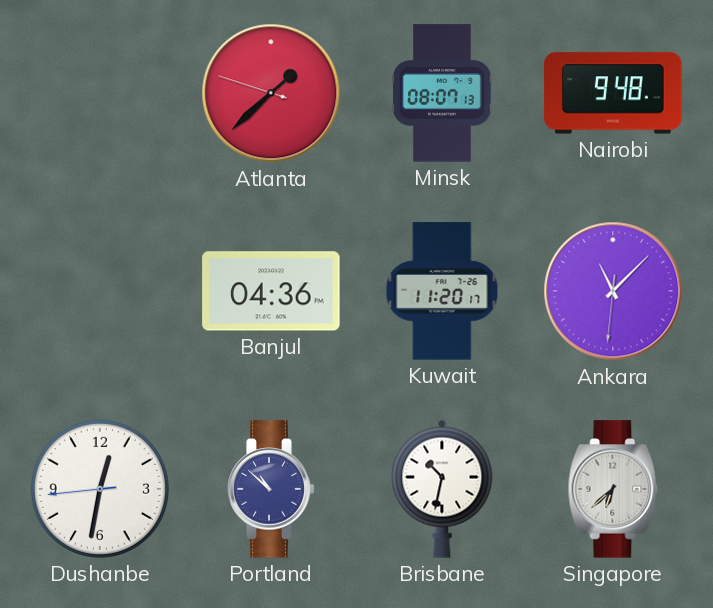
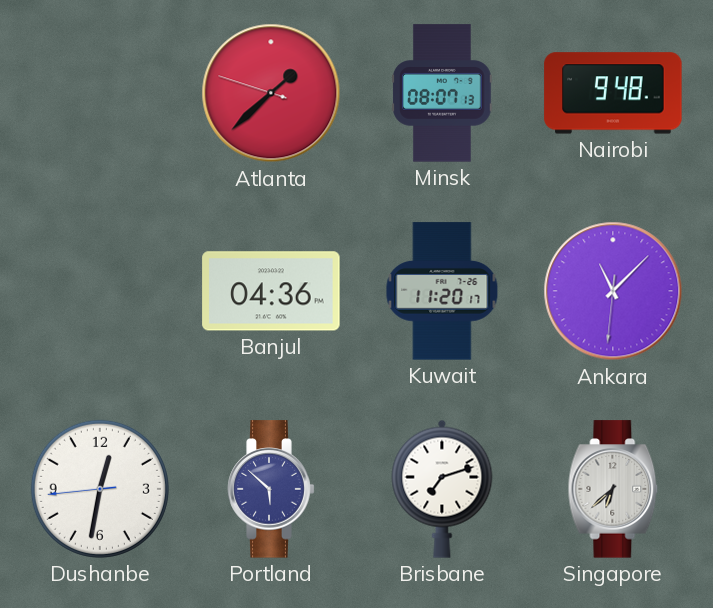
Portland: 10:52 -> 5:52
Brisbane: 10:32 -> 7:12
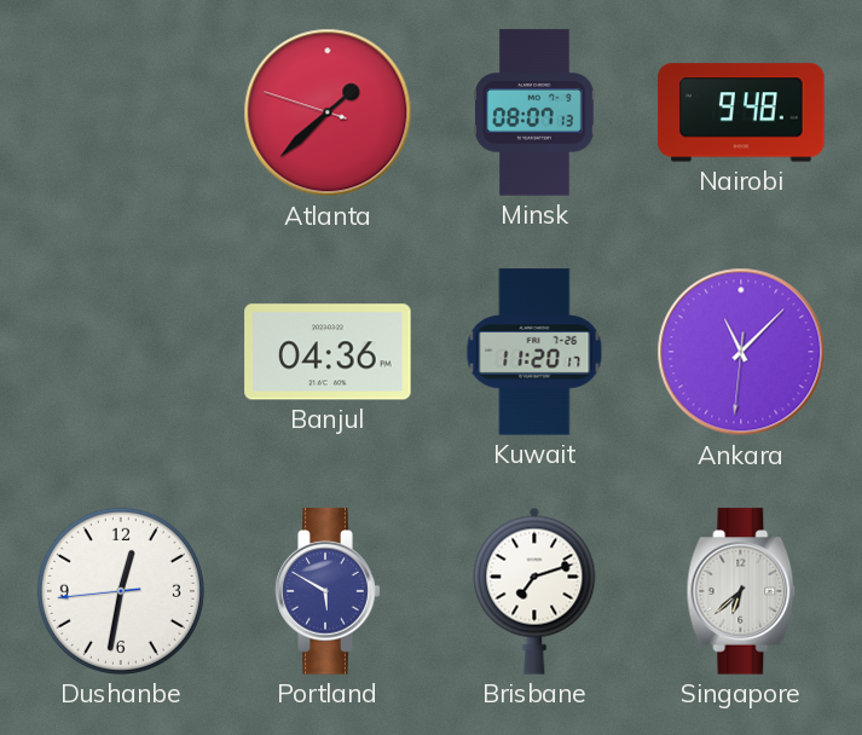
Portland: 5:52 -> 5:50
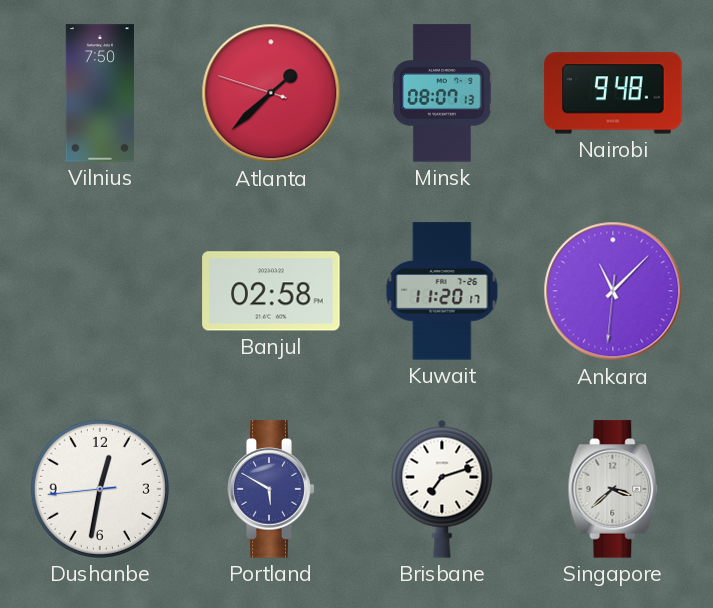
Vilnius: none -> 7:50
Banjul: 04:36 -> 02:58
Singapore: 6:38 -> 3:38
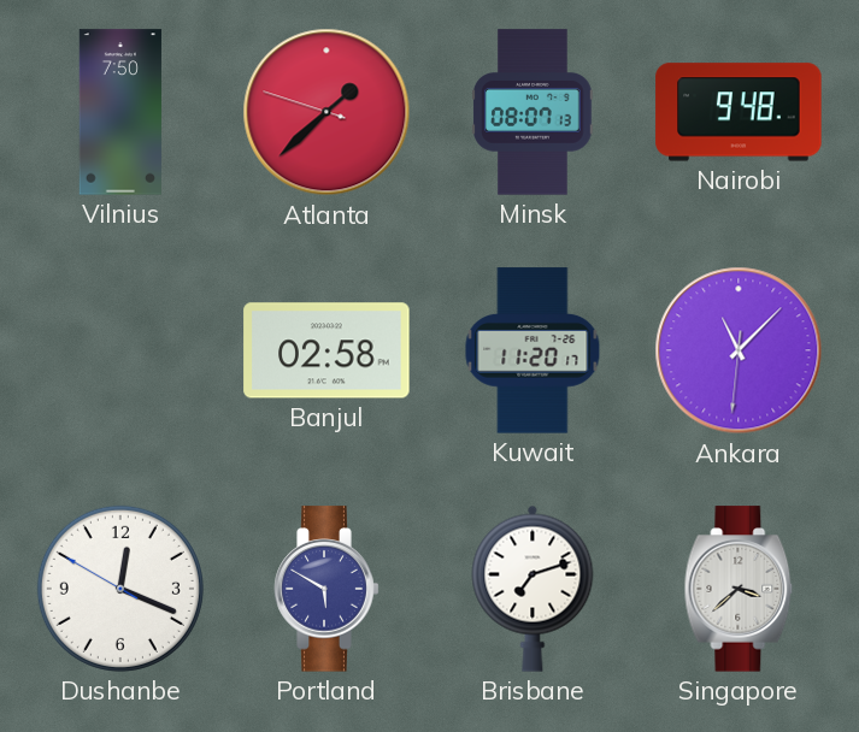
Dushanbe: 12:31 -> 12:18
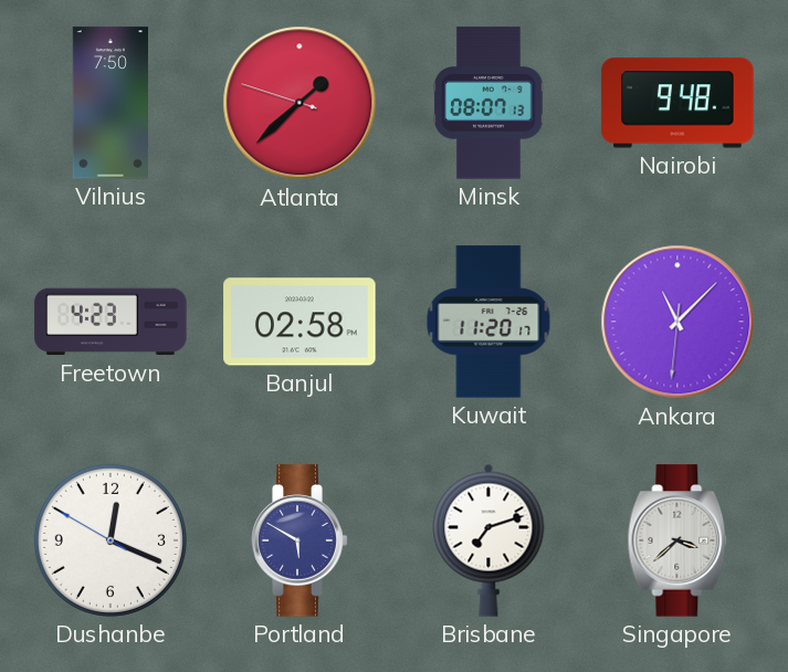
Freetown: none -> 4:23
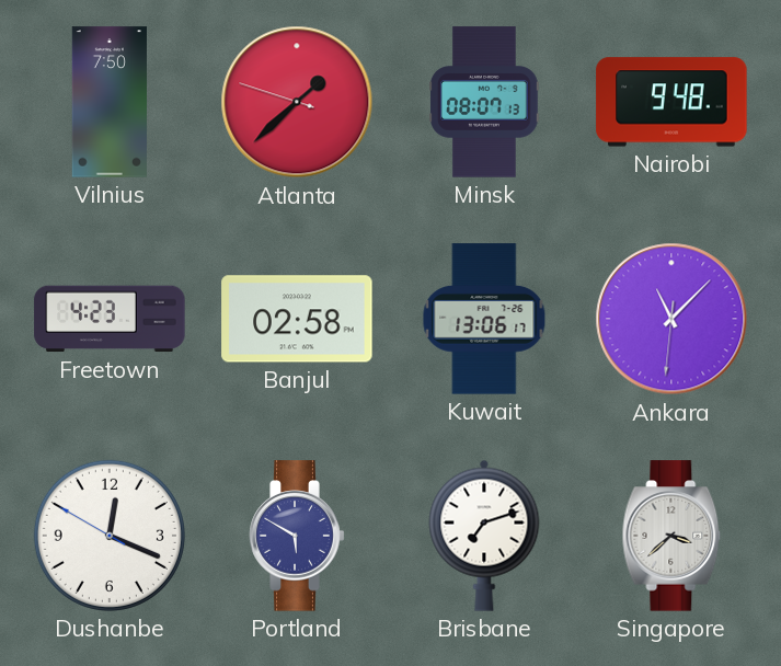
Kuwait: 11:20 -> 13:06
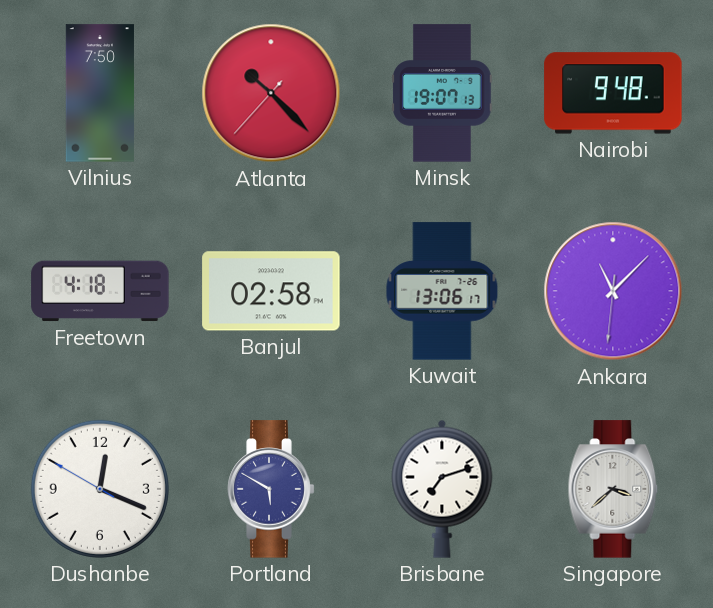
Atlanta: 1:37 -> 10:22
Minsk: 08:07 -> 19:07
Freetown: 4:23 -> 4:18
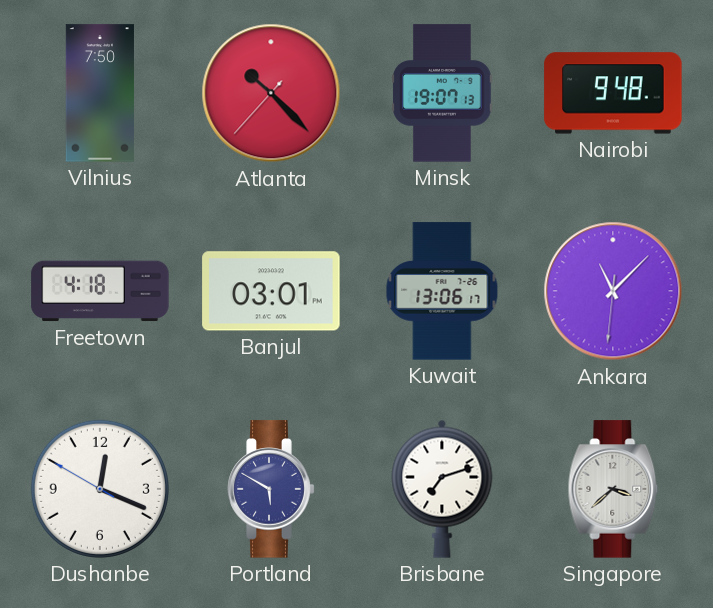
Banjul: 02:58 -> 03:01
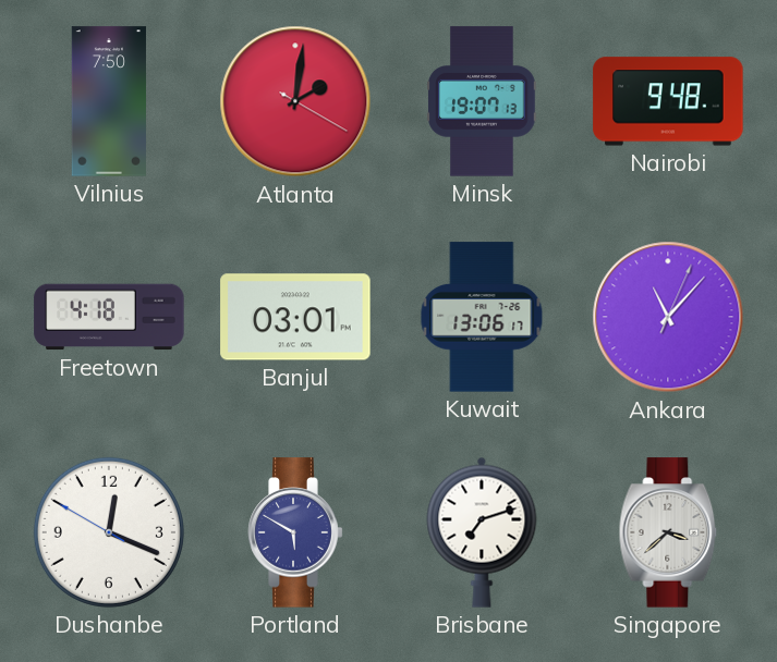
Atlanta: 10:22 -> 2:01
Ankara: 11:07:31 -> 11:07:04
